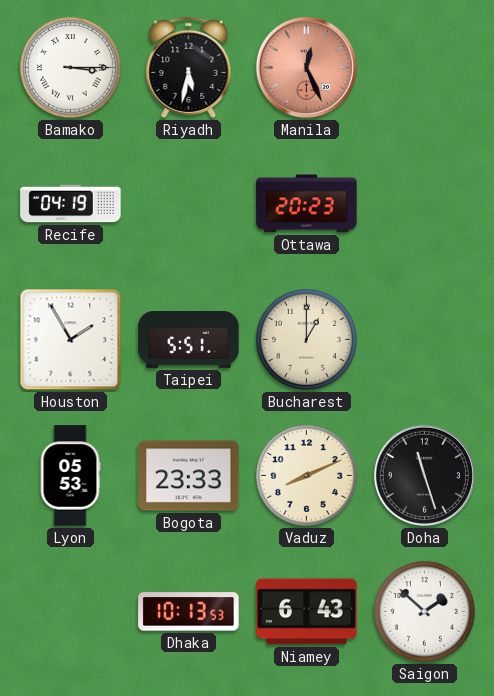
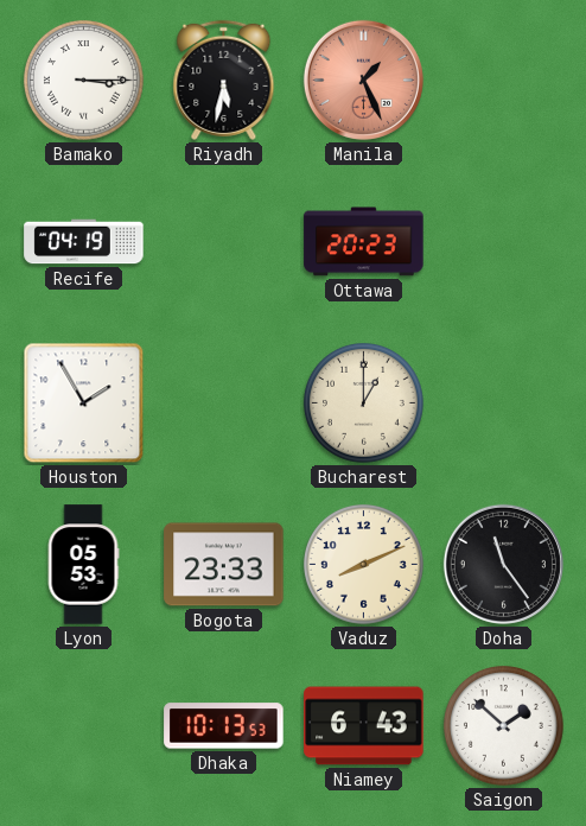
Manila: 12:26 -> 1:26
Taipei: 5:51 -> none
Doha: 11:27 -> 11:24
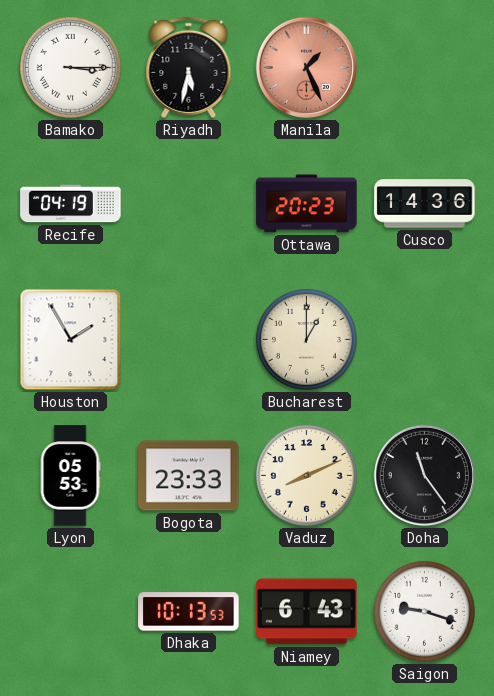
Cusco: none -> 14:36
Saigon: 1:52 -> 9:18
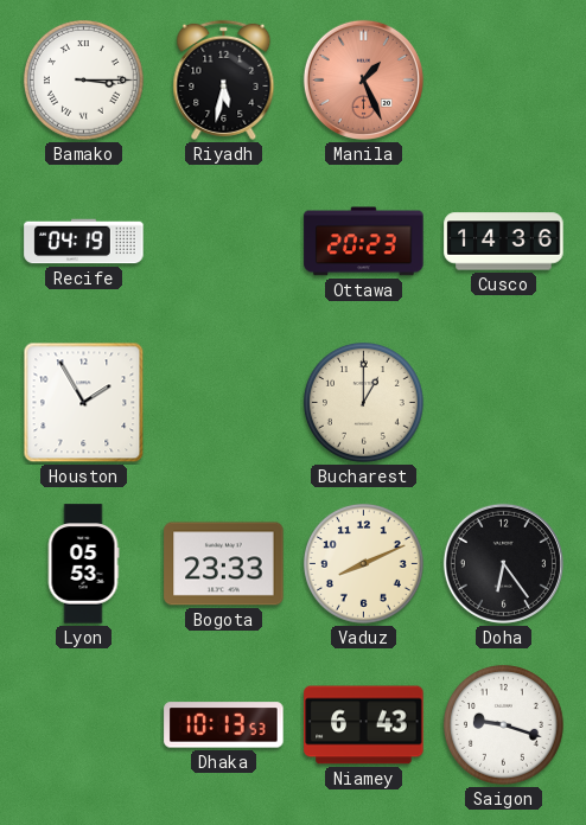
Doha: 11:24 -> 6:24
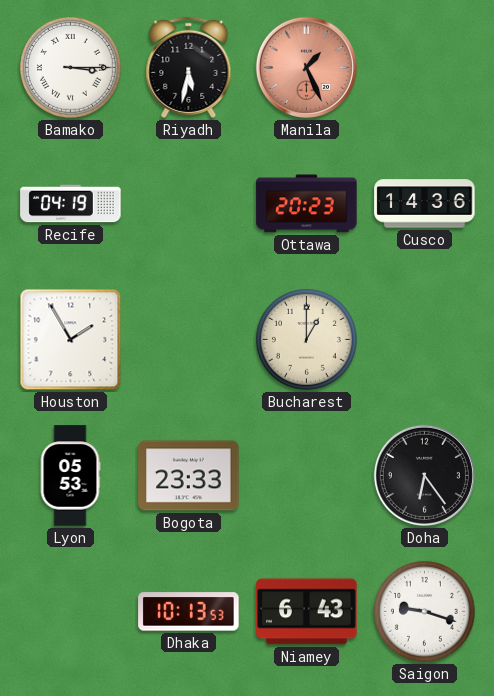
Vaduz: 8:11 -> none
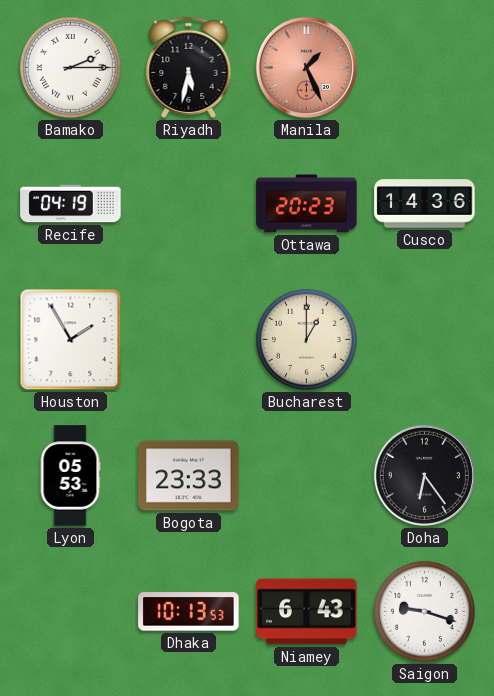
Bamako: 3:15 -> 2:15
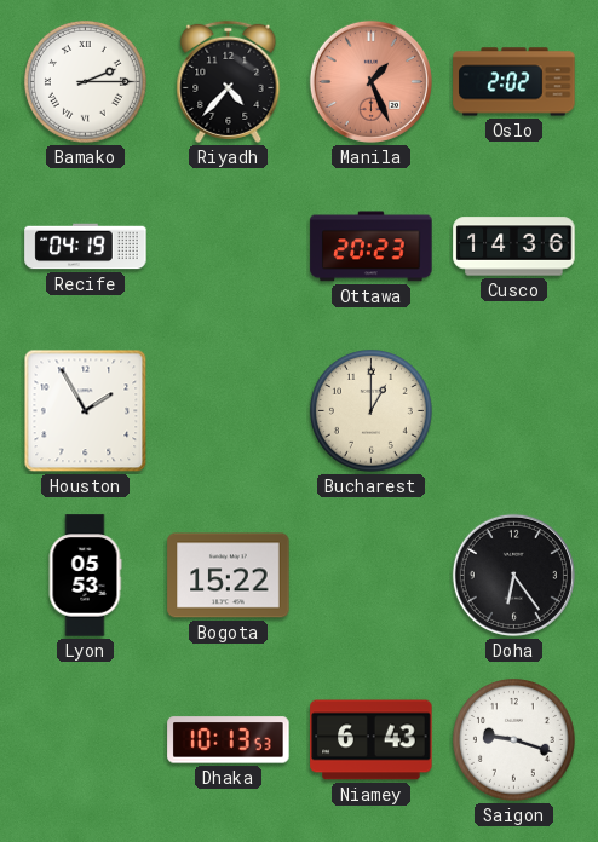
Riyadh: 5:32 -> 4:37
Oslo: none -> 2:02
Bogota: 23:33 -> 15:22
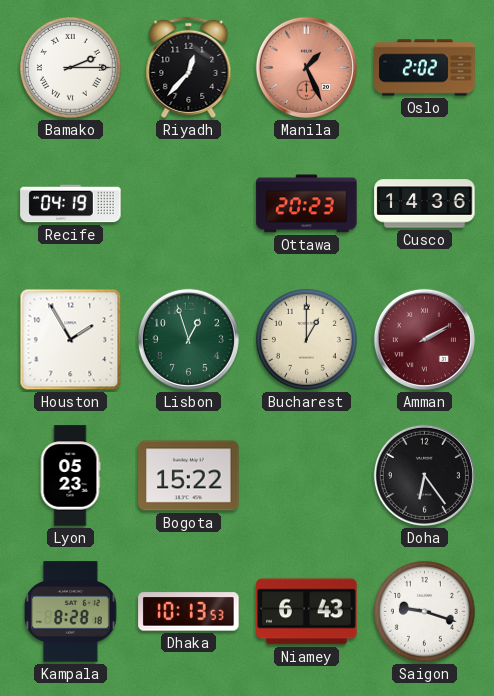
Riyadh: 4:37 -> 12:37
Lisbon: none -> 12:57
Amman: none -> 2:10
Lyon: 05:53 -> 05:23
Kampala: none -> 8:28
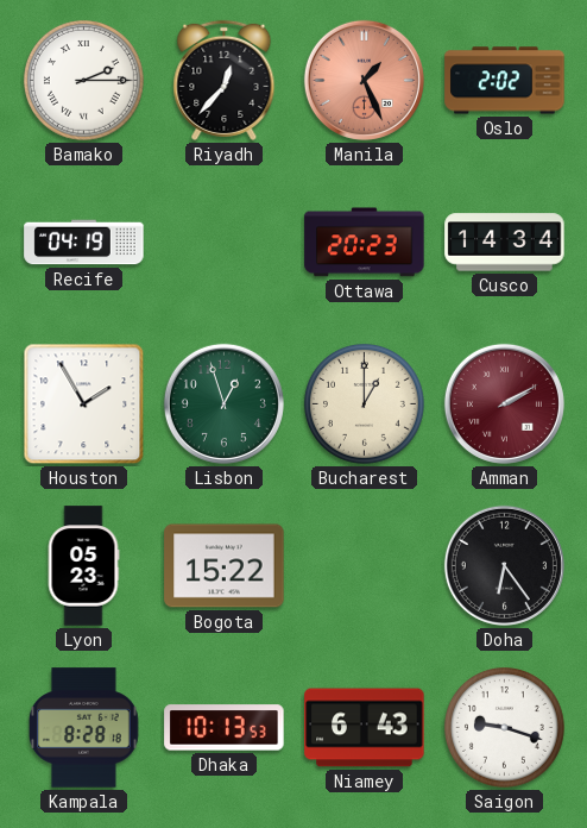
Cusco: 14:36 -> 14:34
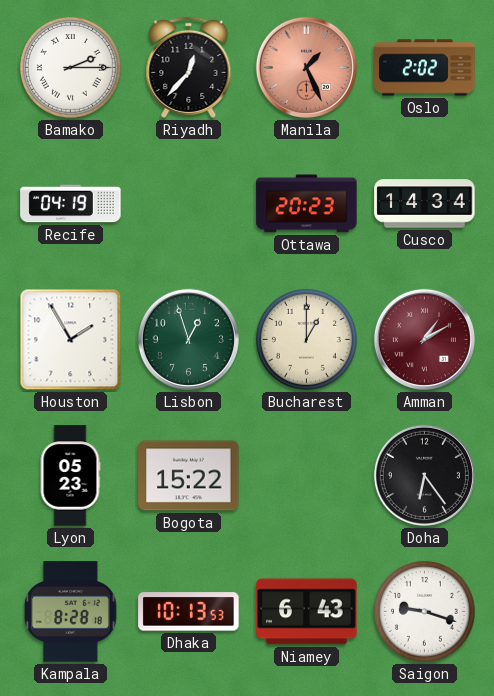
Amman: 2:10 -> 1:10
